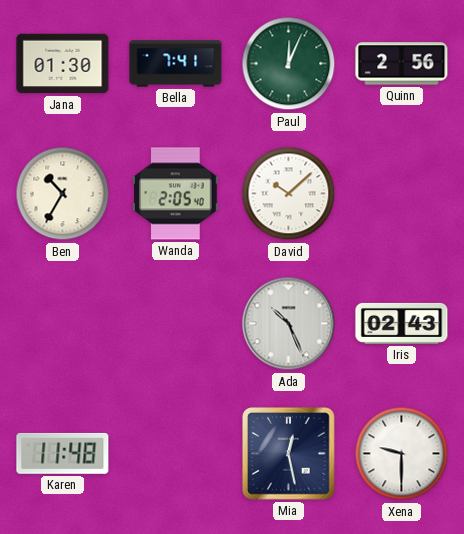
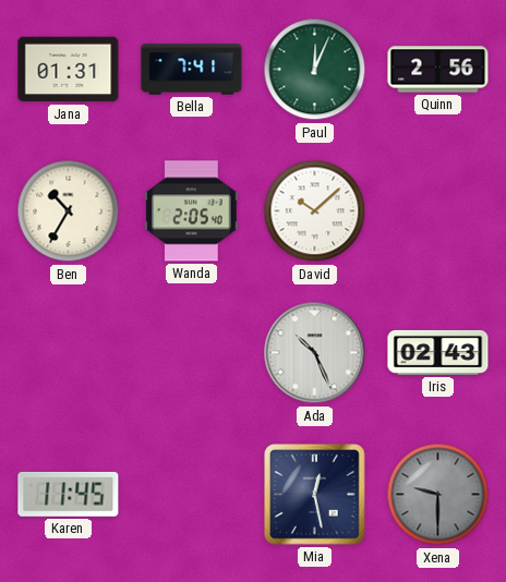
Jana: 01:30 -> 01:31
Karen: 11:48 -> 11:45
Xena dial: white -> grey
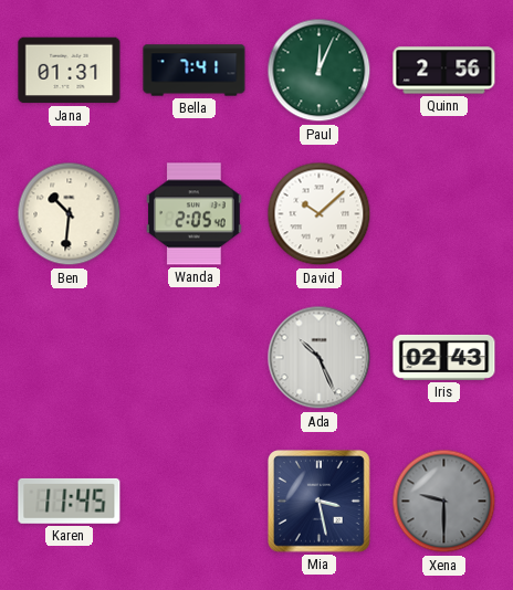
Ben: 10:35 -> 10:31
Mia: 12:28 -> 3:28
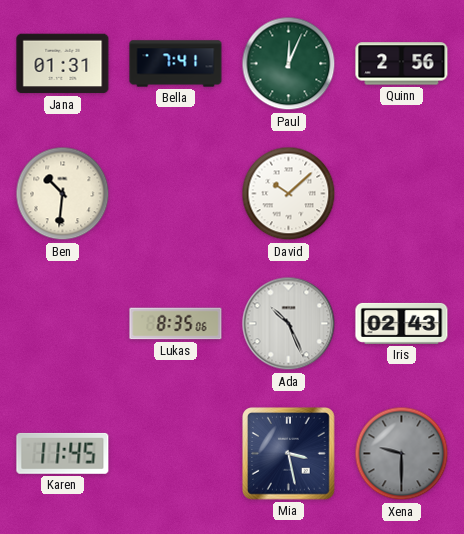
Wanda: 2:05 -> none
Lukas: none -> 8:35
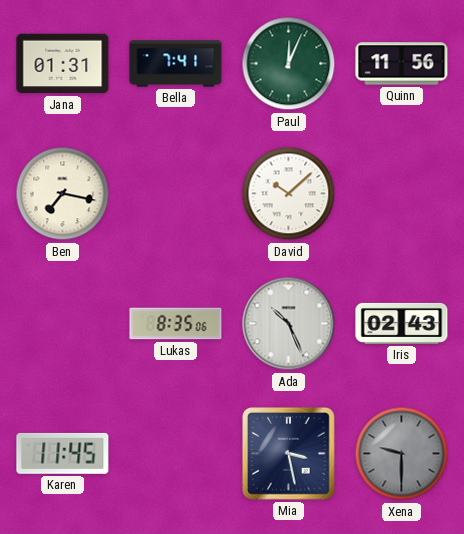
Quinn: 2:56 -> 11:56
Ben: 10:31 -> 7:17
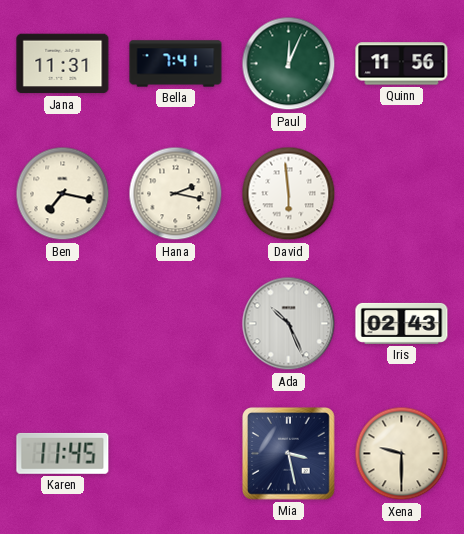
Jana: 01:31 -> 11:31
Hana: none -> 2:17
David: 10:08 -> 5:59
Lukas: 8:35 -> none
Xena dial: grey -> cream
